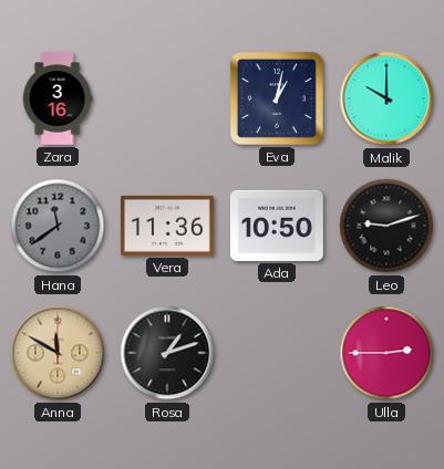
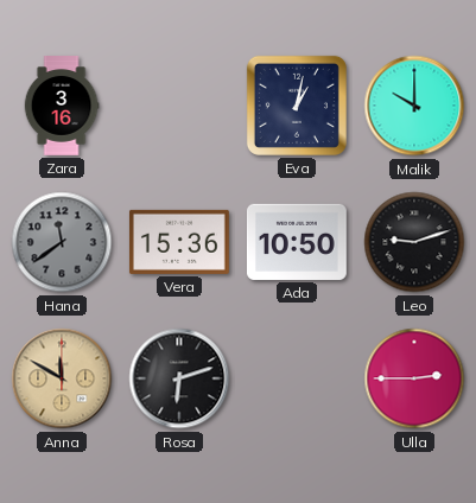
Vera: 11:36 -> 15:36
Rosa: 1:12 -> 6:12
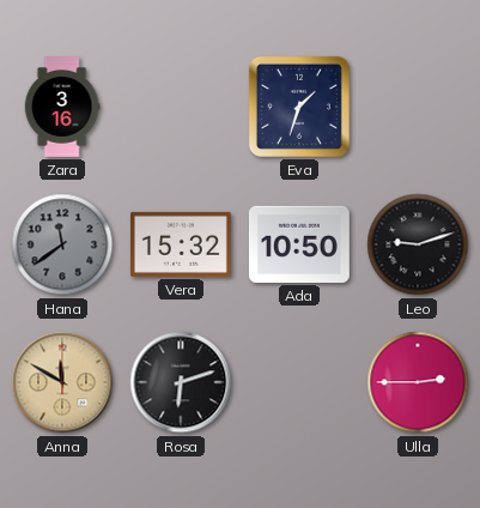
Eva: 1:02 -> 1:33
Malik: 10:00 -> none
Vera: 15:36 -> 15:32
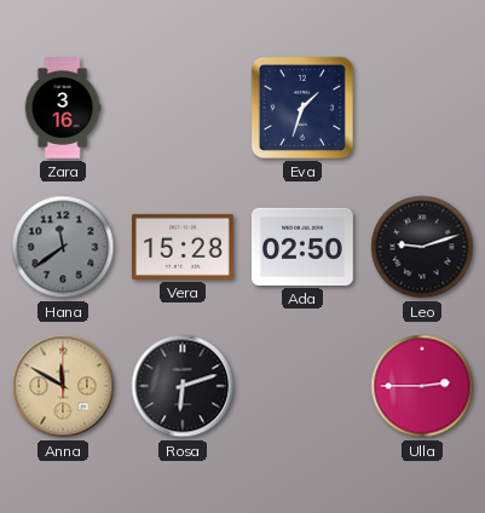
Vera: 15:32 -> 15:28
Ada: 10:50 -> 02:50
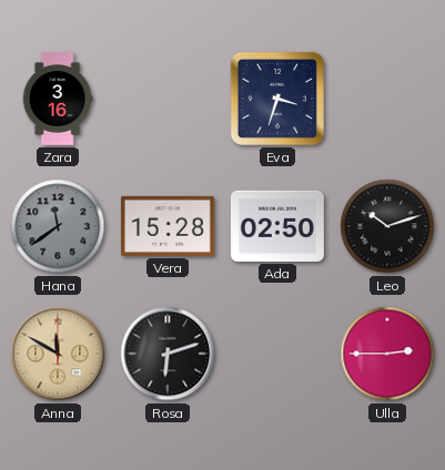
Eva: 1:33 -> 3:33
Leo: 9:12 -> 10:12
